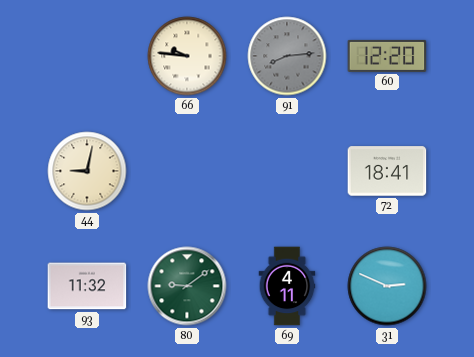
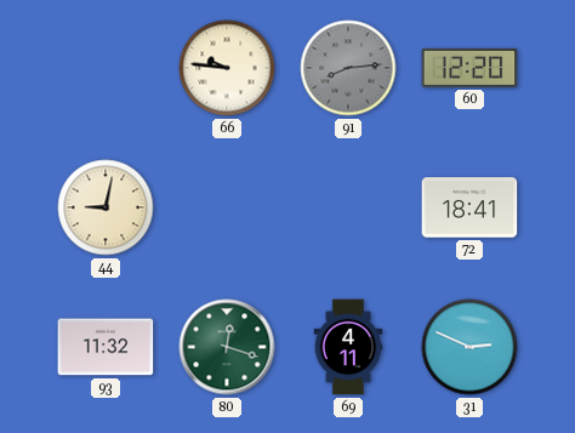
80: 9:09 -> 12:18
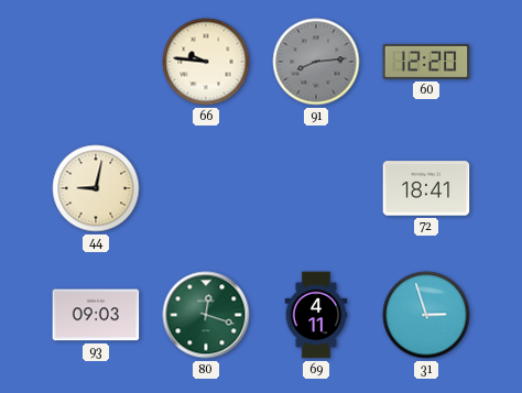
93: 11:32 -> 09:03
31: 2:49 -> 2:57
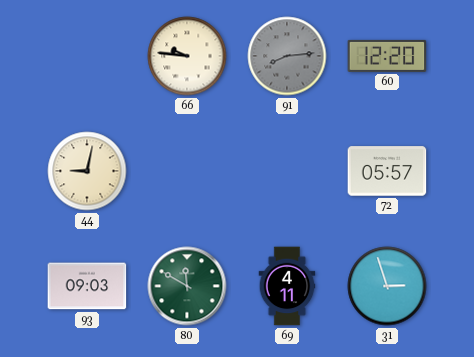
72: 18:41 -> 05:57
80: 12:18 -> 11:50
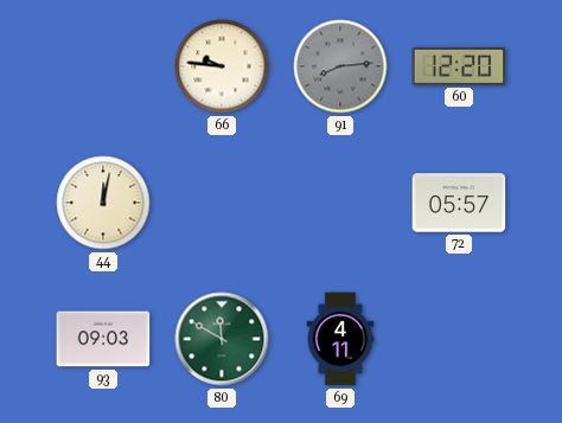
44: 9:02 -> 12:02
31: 2:57 -> none
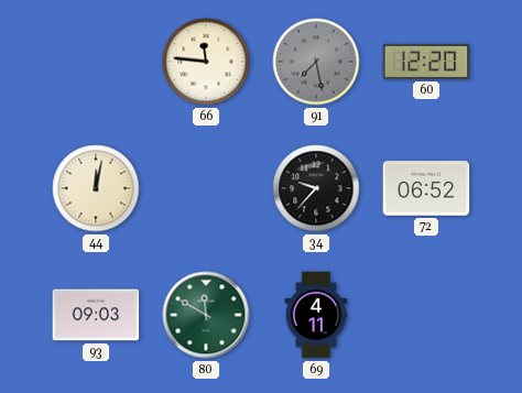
66: 9:46 -> 11:46
91: 8:14 -> 7:28
34: none -> 9:37
72: 05:57 -> 06:52
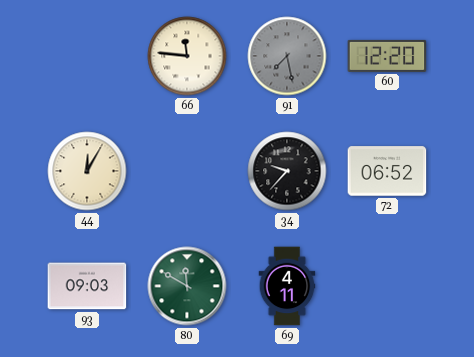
44: 12:02 -> 12:05
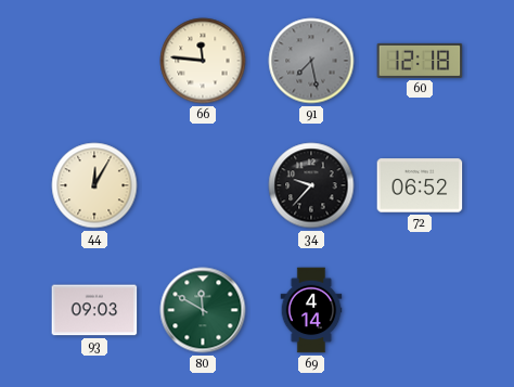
60: 12:20 -> 12:18
69: 4:11 -> 4:14
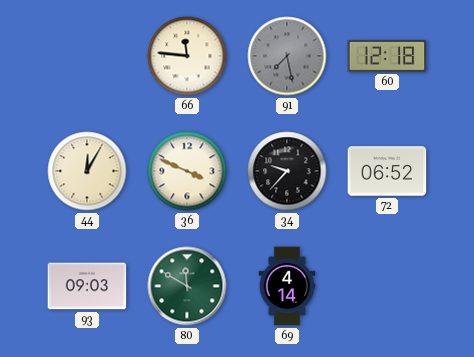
36: none -> 3:49
